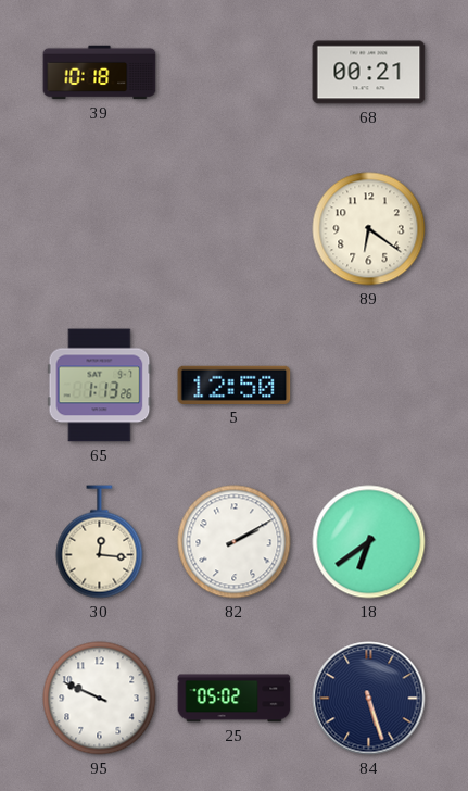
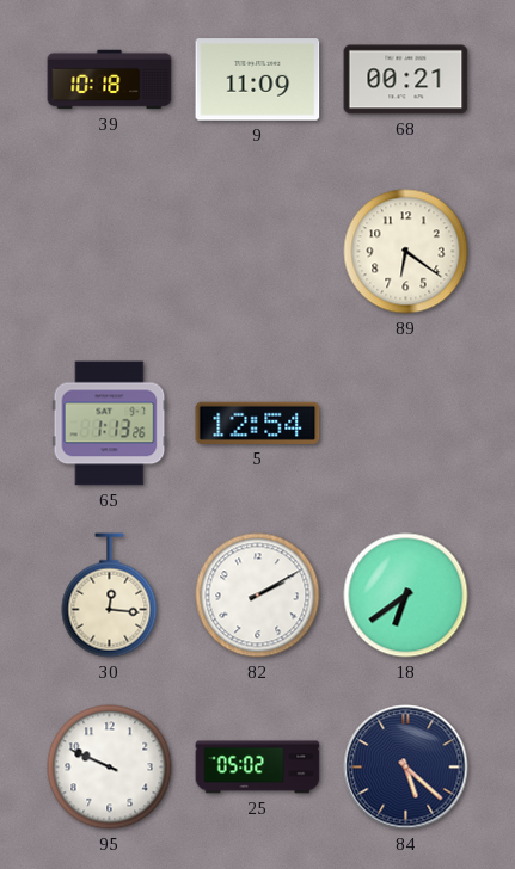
9: none -> 11:09
5: 12:50 -> 12:54
84: 5:27 -> 5:22
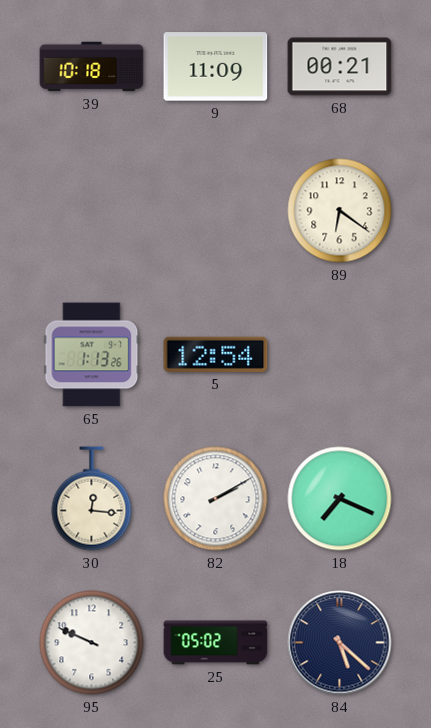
18: 6:39 -> 7:19
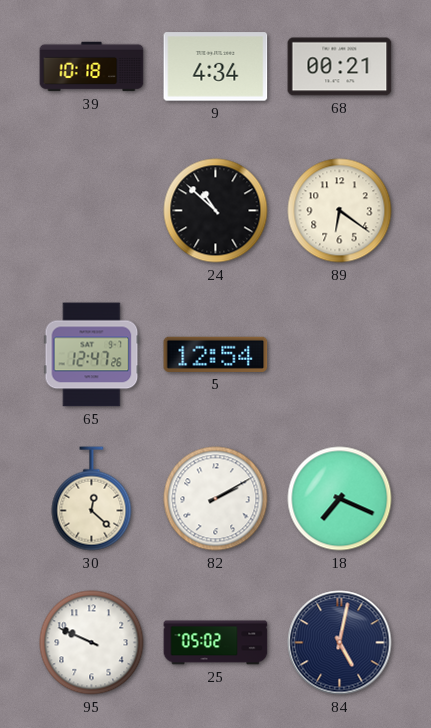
9: 11:09 -> 4:34
24: none -> 10:52
65: 1:13 -> 12:47
30: 12:16 -> 12:22
84: 5:22 -> 5:02
